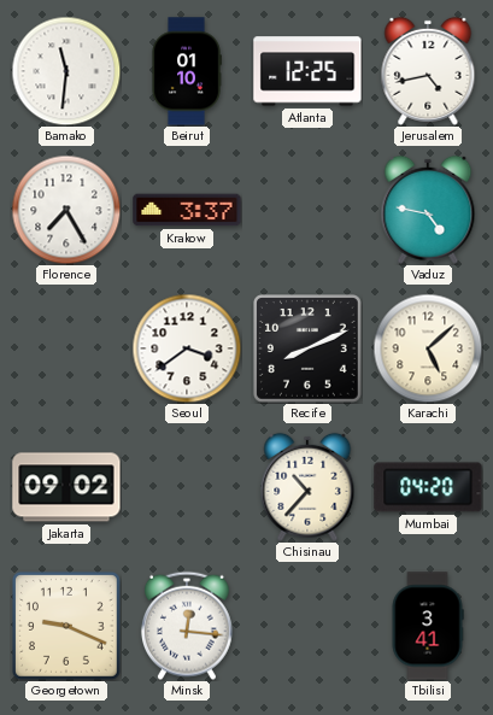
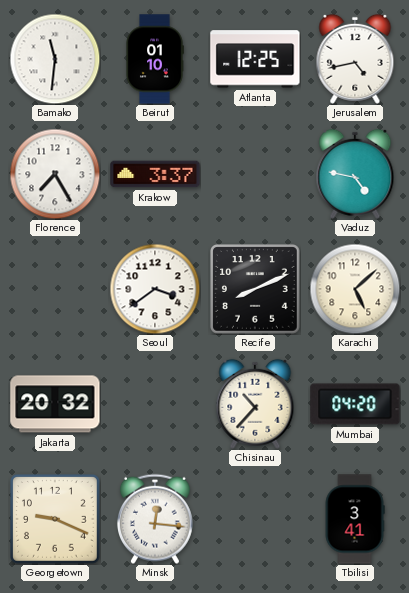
Jakarta: 09:02 -> 20:32
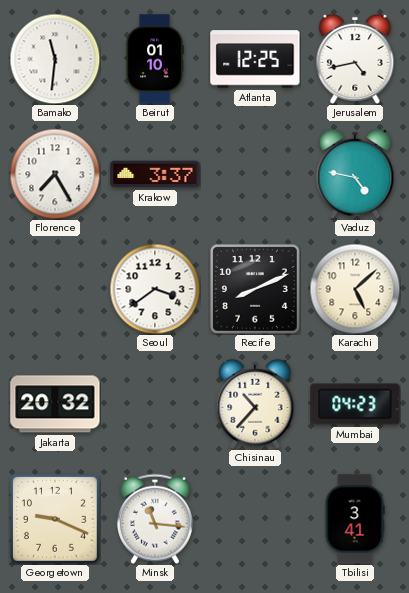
Mumbai: 04:20 -> 04:23
Minsk: 12:16 -> 11:16
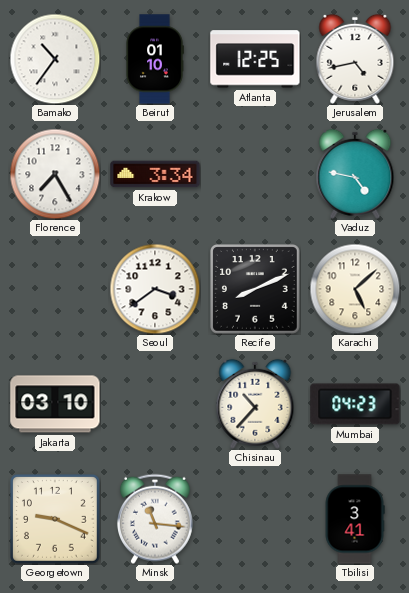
Bamako: 11:31 -> 10:36
Krakow: 3:37 -> 3:34
Jakarta: 20:32 -> 03:10
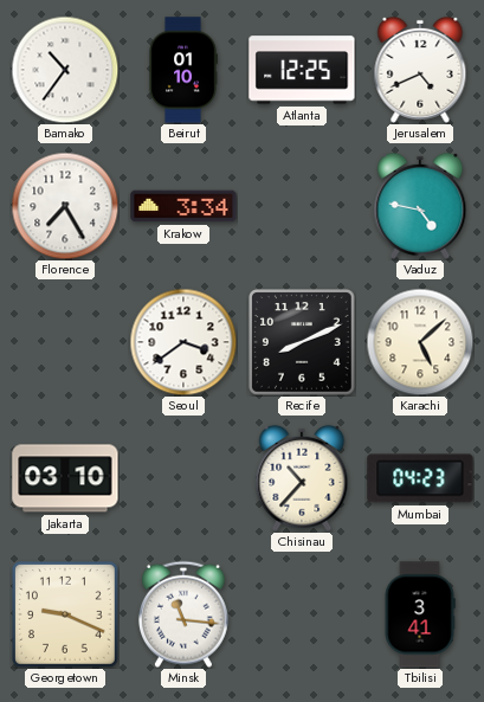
Jerusalem: 4:43 -> 4:41
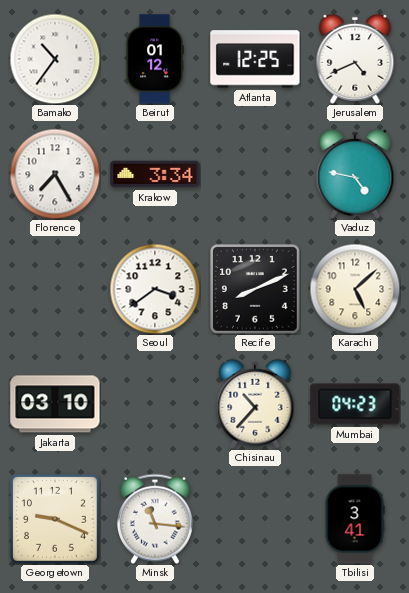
Beirut: 01:10 -> 01:12
